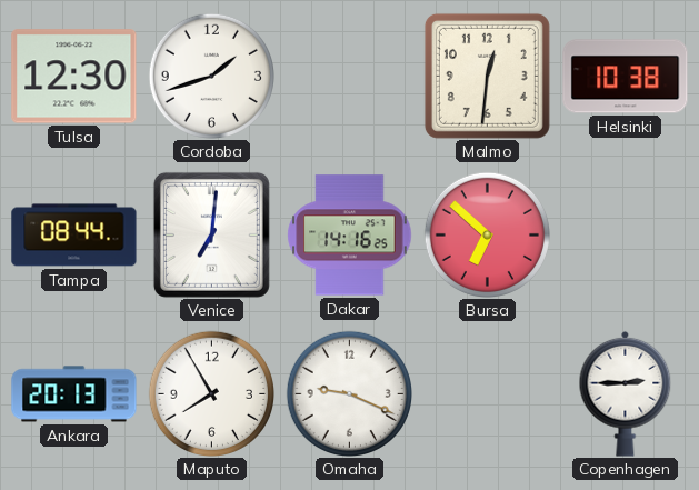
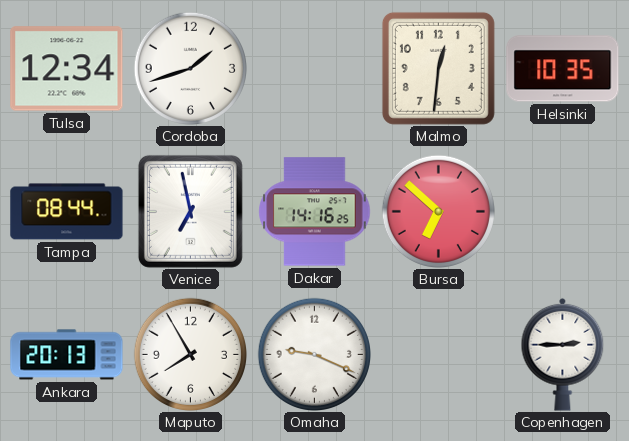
Tulsa: 12:30 -> 12:34
Helsinki: 10:38 -> 10:35
Venice: 7:01 -> 6:58
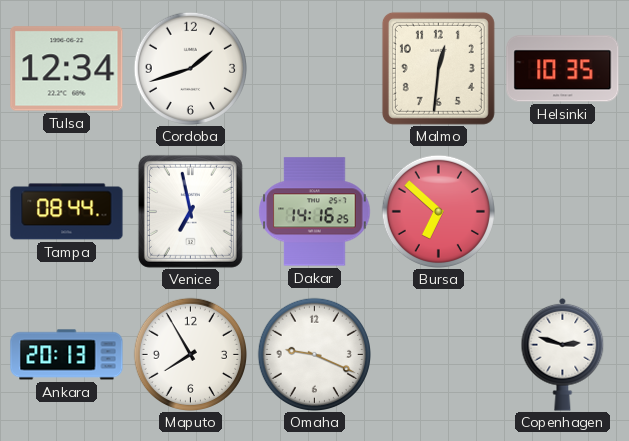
Copenhagen: 2:45 -> 2:48
